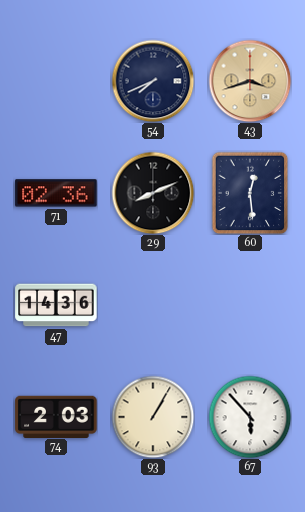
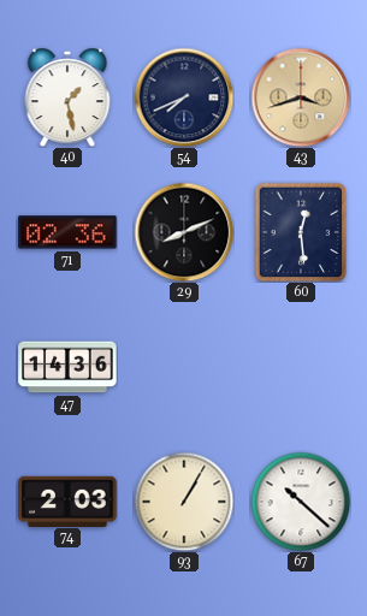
40: none -> 1:28
67: 5:53 -> 10:22
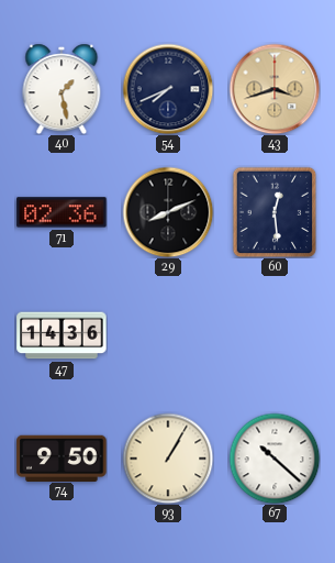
74: 2:03 -> 9:50
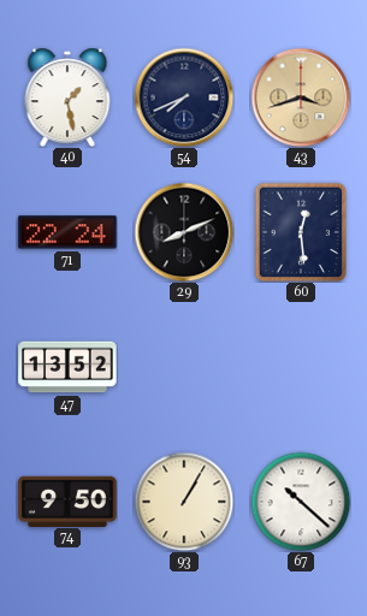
71: 02:36 -> 22:24
47: 14:36 -> 13:52
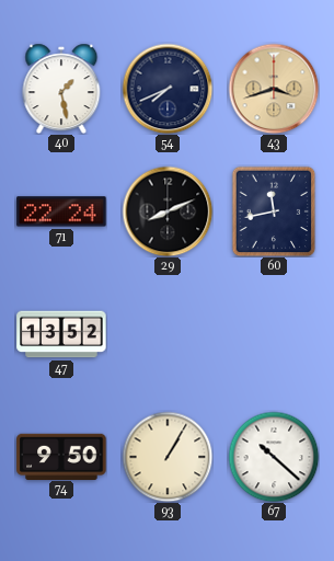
60: 12:29 -> 11:43
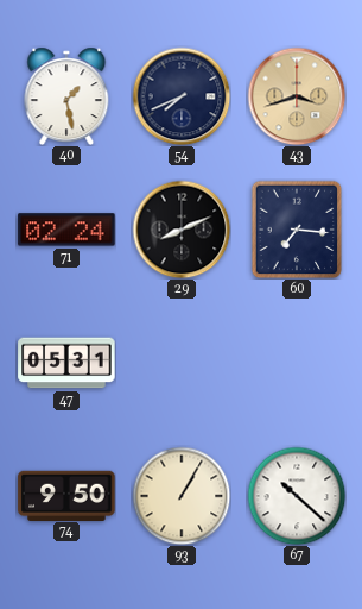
71: 22:24 -> 02:24
60: 11:43 -> 7:16
47: 13:52 -> 05:31
